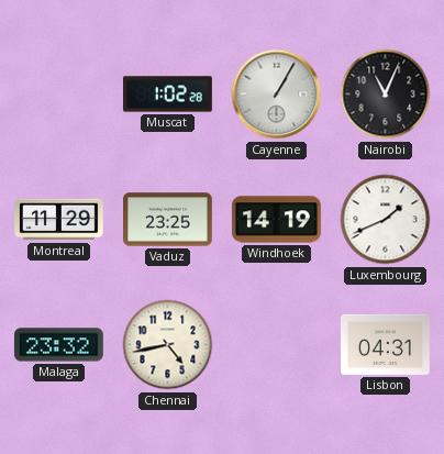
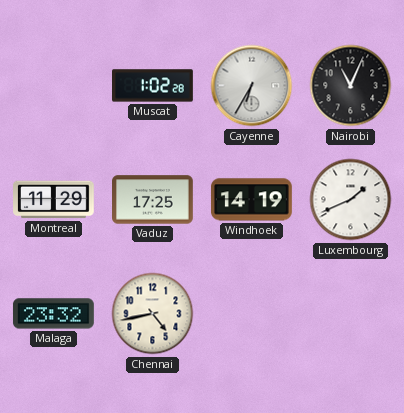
Cayenne: 1:05 -> 6:35
Vaduz: 23:25 -> 17:25
Lisbon: 04:31 -> none
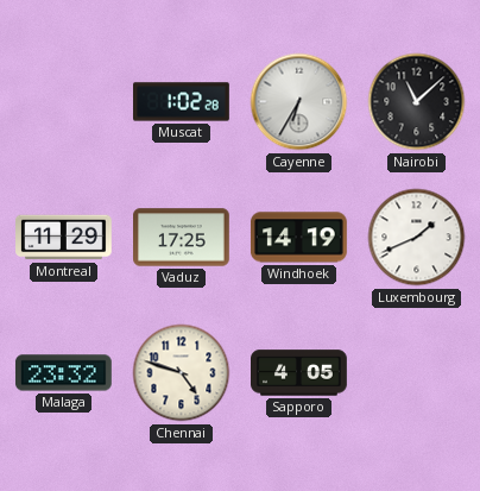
Nairobi: 11:04 -> 11:08
Chennai: 4:43 -> 4:48
Sapporo: none -> 4:05
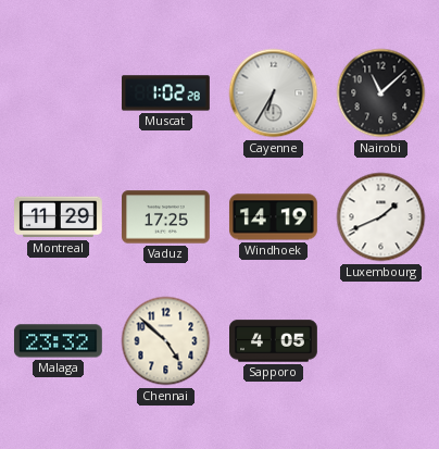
Chennai: 4:48 -> 4:52
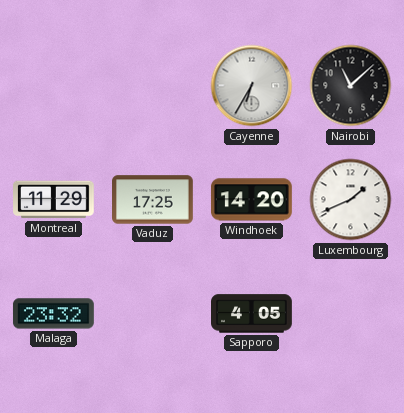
Muscat: 1:02 -> none
Windhoek: 14:19 -> 14:20
Chennai: 4:52 -> none
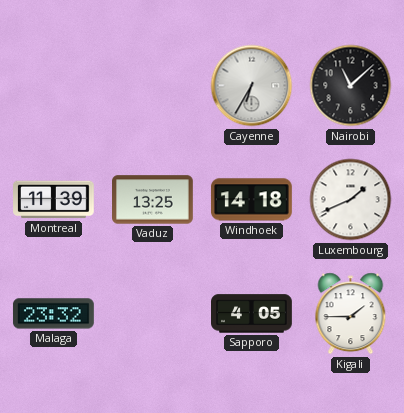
Montreal: 11:29 -> 11:39
Vaduz: 17:25 -> 13:25
Windhoek: 14:20 -> 14:18
Kigali: none -> 1:45
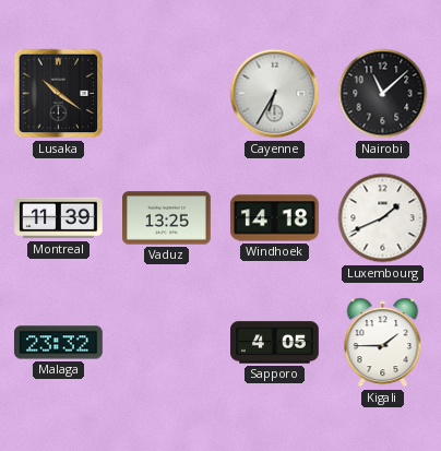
Lusaka: none -> 10:21
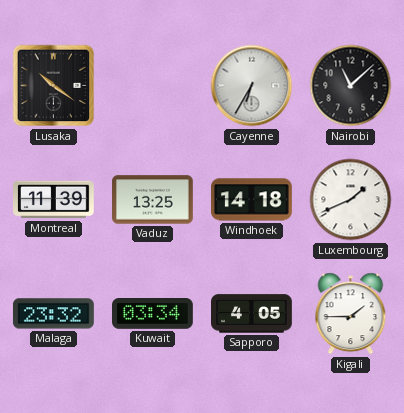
Kuwait: none -> 03:34
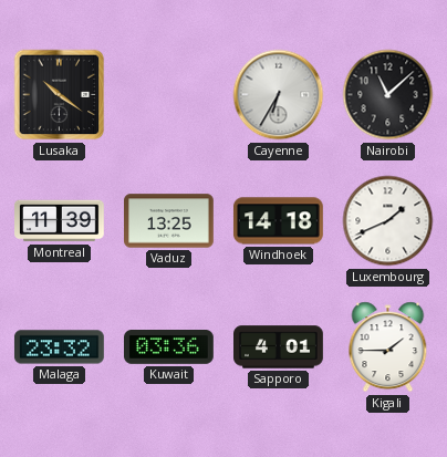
Kuwait: 03:34 -> 03:36
Sapporo: 4:05 -> 4:01
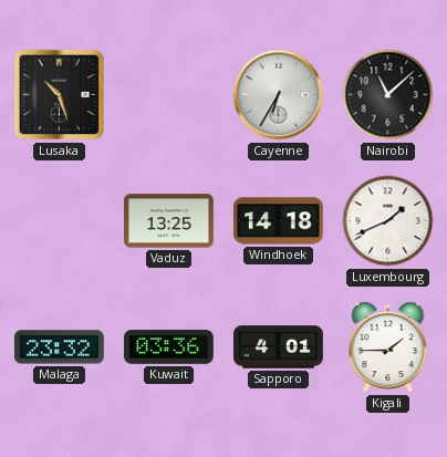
Lusaka: 10:21 -> 10:27
Montreal: 11:39 -> none
